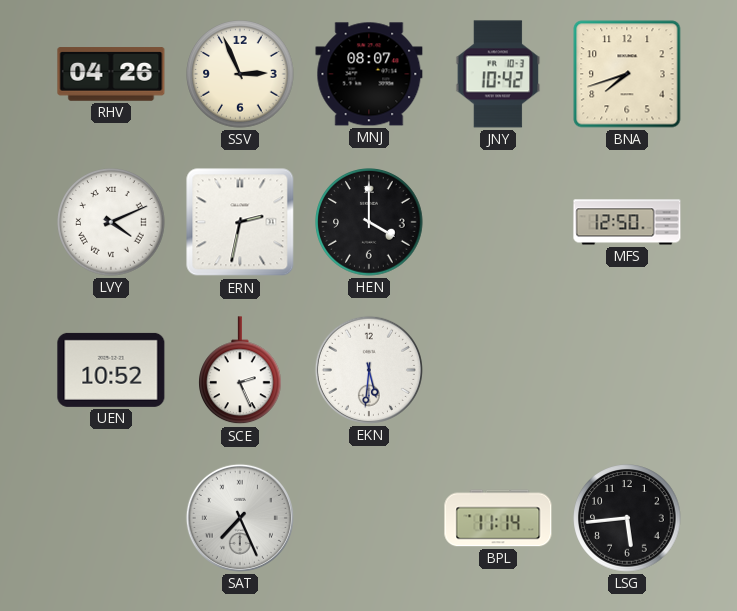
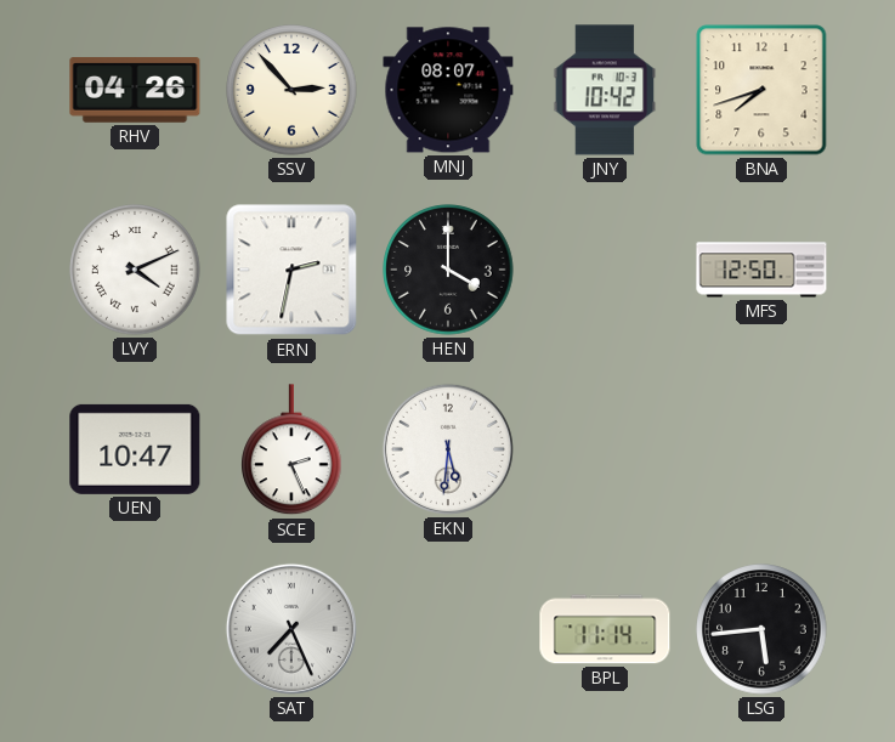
SSV: 2:56 -> 2:53
UEN: 10:52 -> 10:47
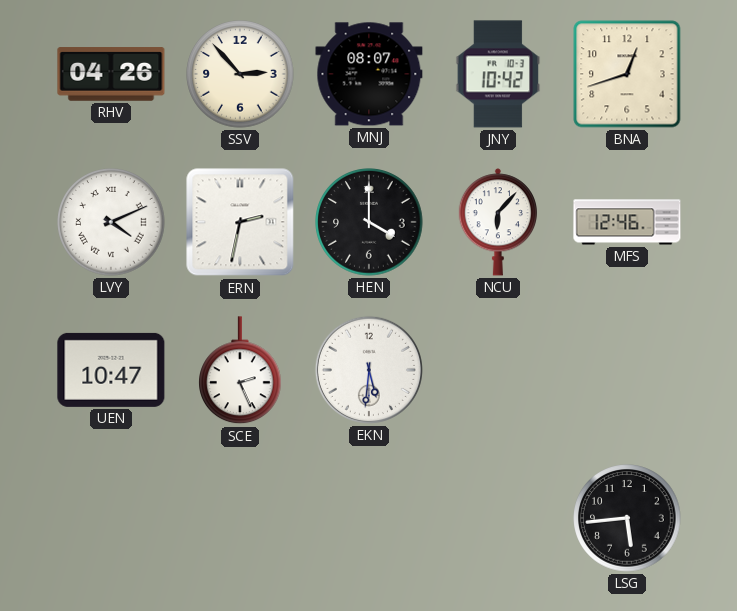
BNA: 7:42 -> 12:42
NCU: none -> 6:07
MFS: 12:50 -> 12:46
SAT: 7:26 -> none
BPL: 11:14 -> none
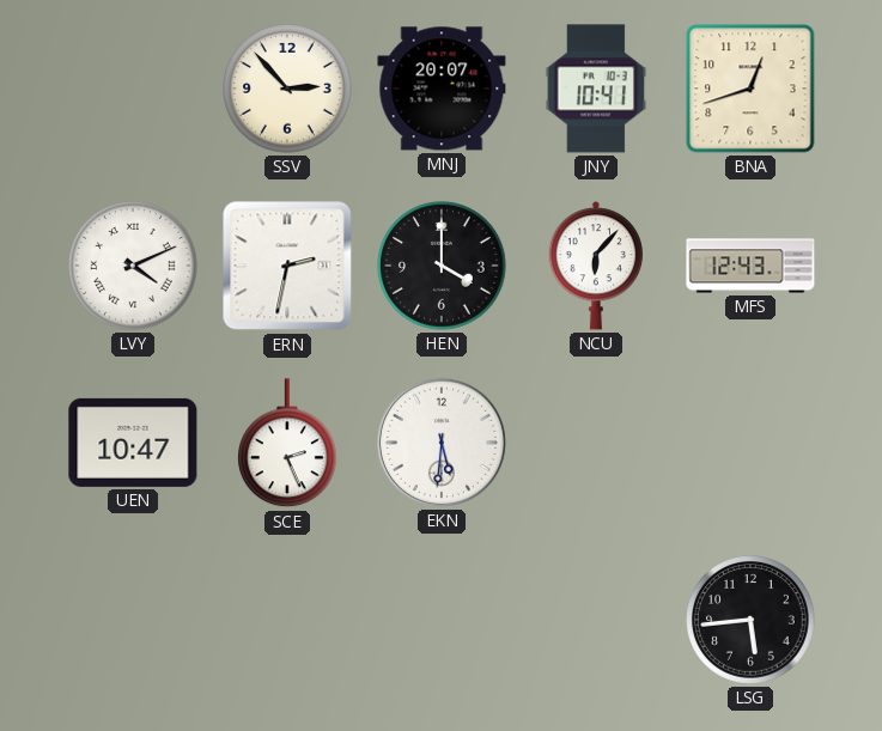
RHV: 04:26 -> none
MNJ: 08:07 -> 20:07
JNY: 10:42 -> 10:41
MFS: 12:46 -> 12:43
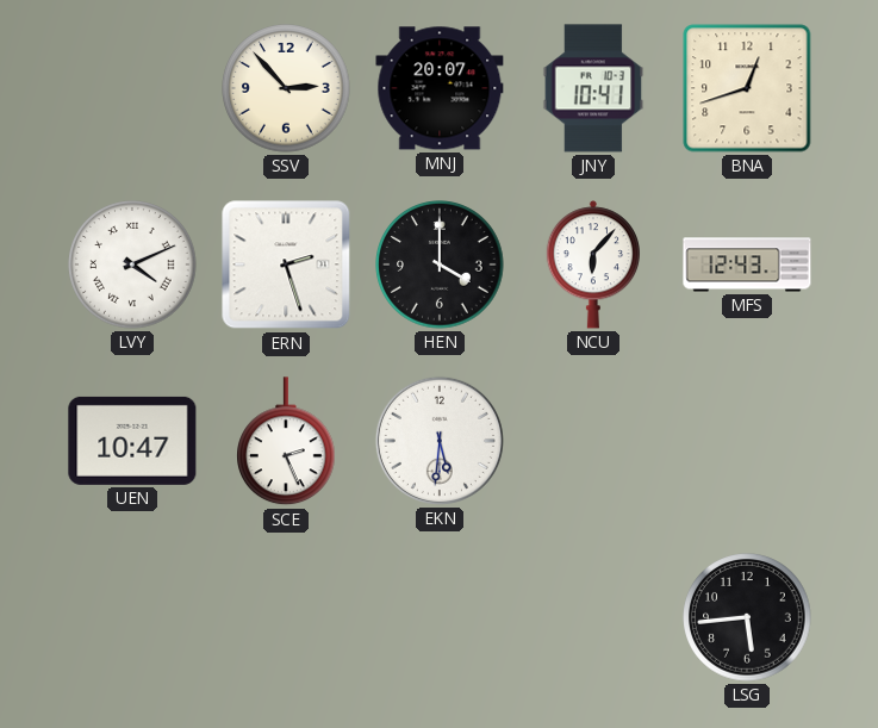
ERN: 2:32 -> 2:27
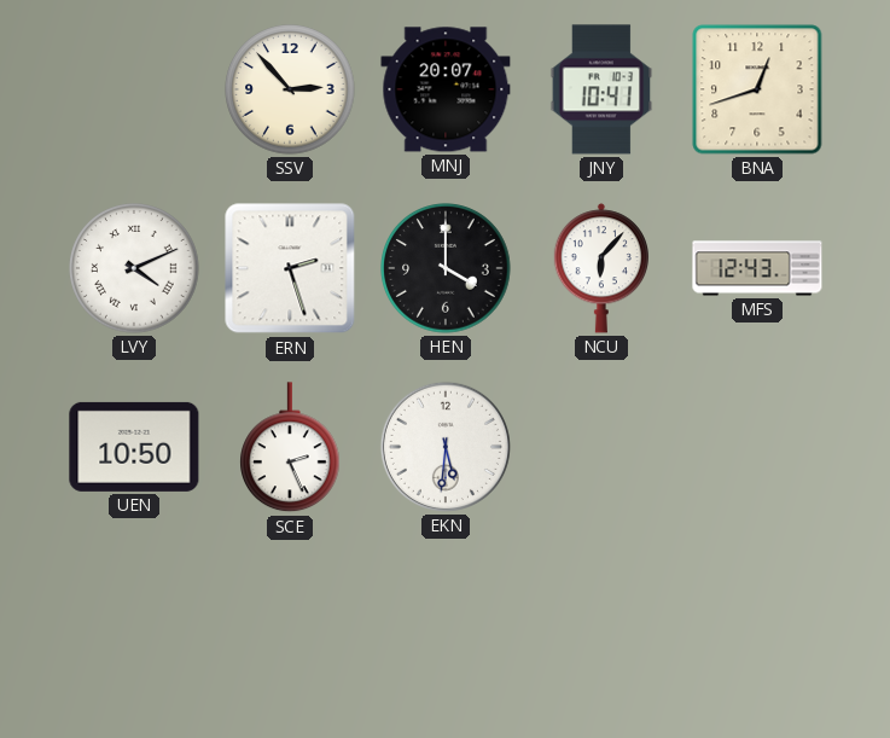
UEN: 10:47 -> 10:50
LSG: 5:44 -> none
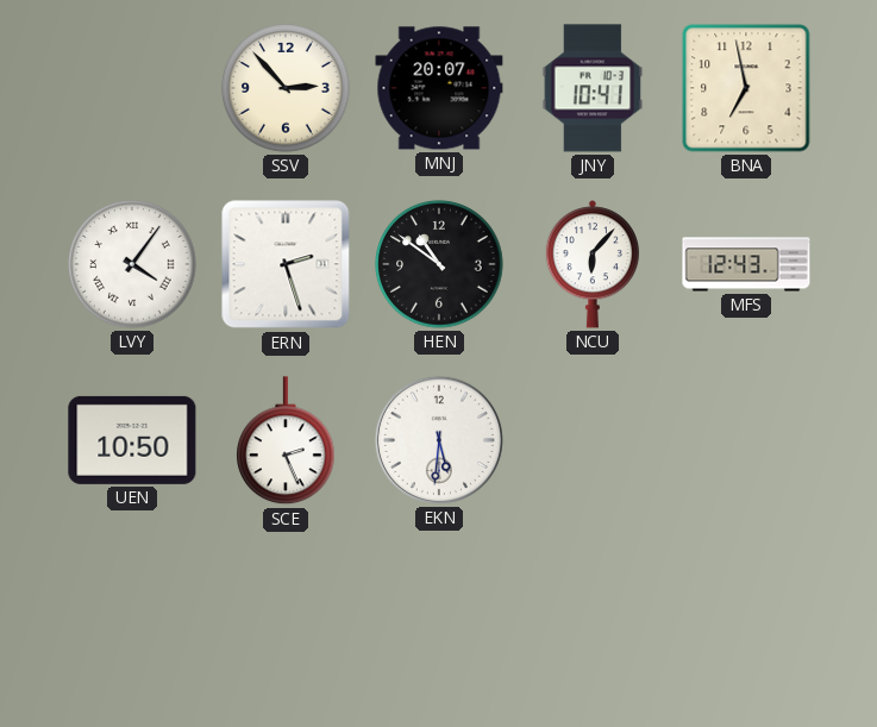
BNA: 12:42 -> 6:58
LVY: 4:11 -> 4:06
HEN: 4:00 -> 10:51
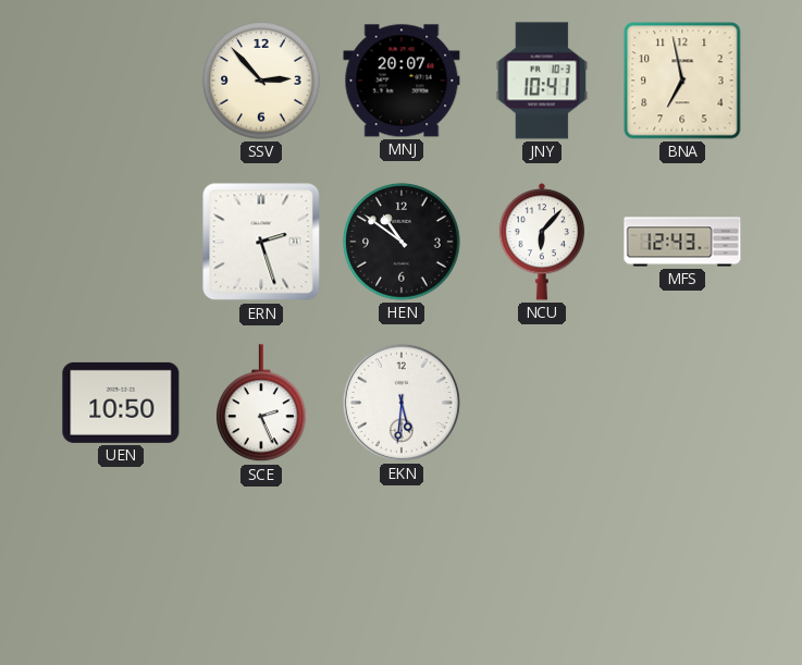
LVY: 4:06 -> none
